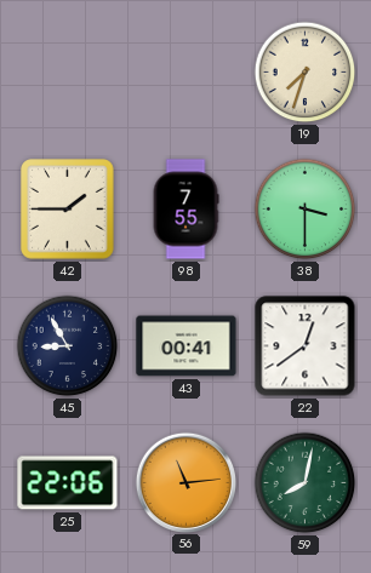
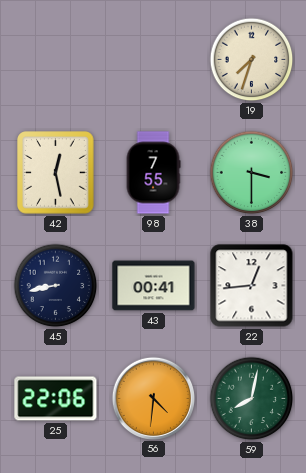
42: 1:45 -> 12:28
45: 8:55 -> 8:43
22: 12:39 -> 12:44
56: 11:14 -> 4:31
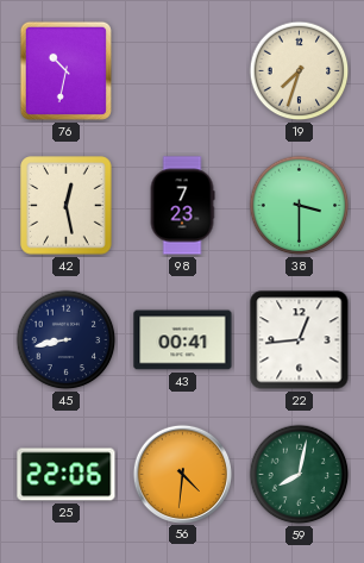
76: none -> 10:32
98: 7:55 -> 7:23
